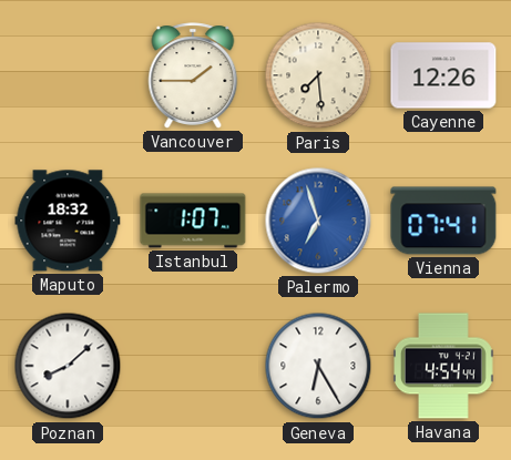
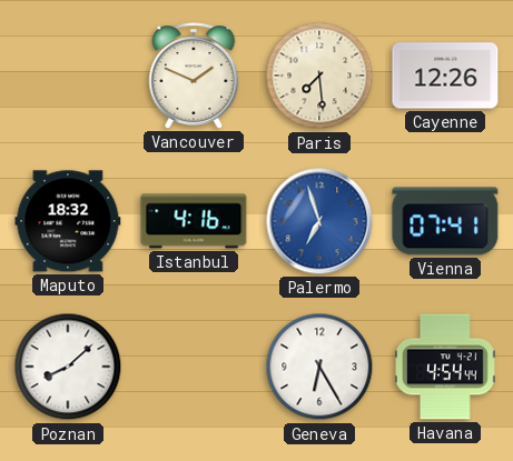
Vancouver: 1:45 -> 1:49
Istanbul: 1:07 -> 4:16
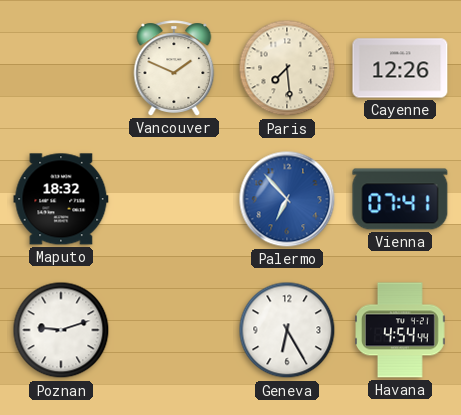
Istanbul: 4:16 -> none
Palermo: 6:57 -> 6:53
Poznan: 8:08 -> 9:12
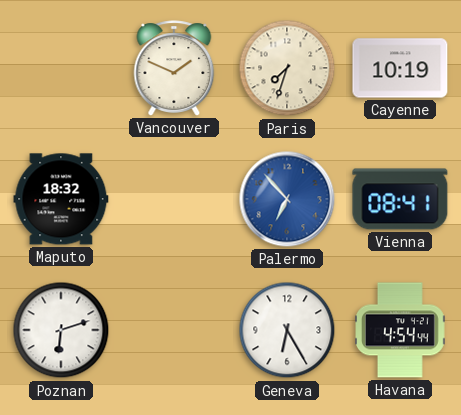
Paris: 7:29 -> 7:33
Cayenne: 12:26 -> 10:19
Vienna: 07:41 -> 08:41
Poznan: 9:12 -> 6:12
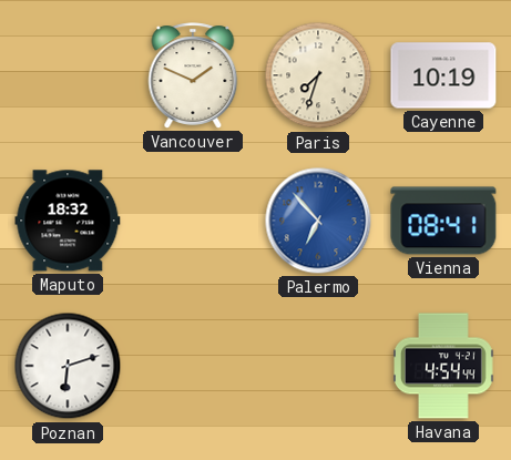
Geneva: 6:25 -> none
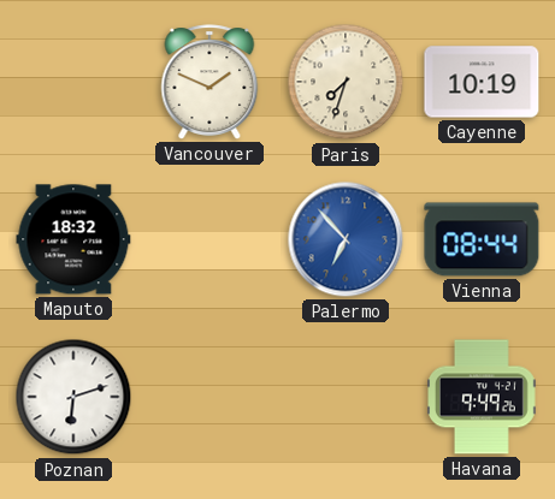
Vienna: 08:41 -> 08:44
Havana: 4:54 -> 9:49
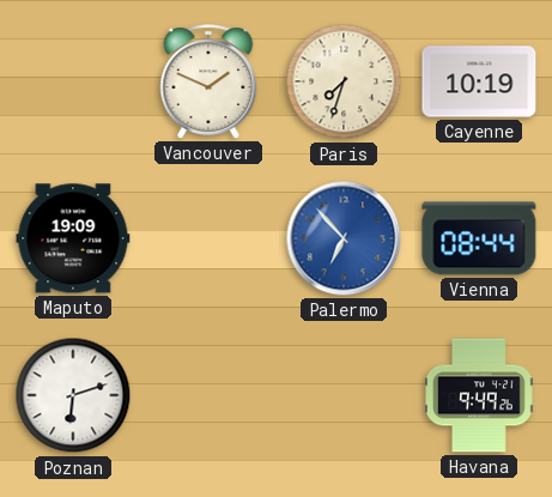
Maputo: 18:32 -> 19:09
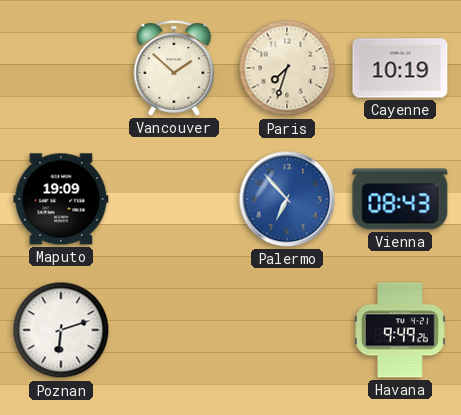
Vancouver: 1:49 -> 1:52
Vienna: 08:44 -> 08:43
